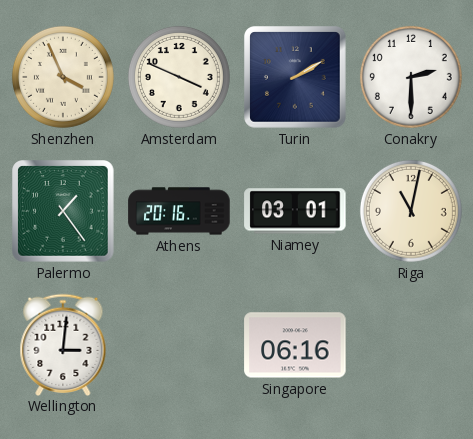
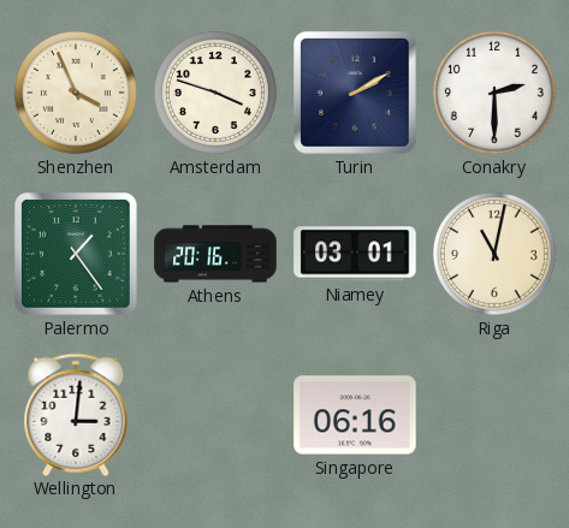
Amsterdam: 3:49 -> 3:48
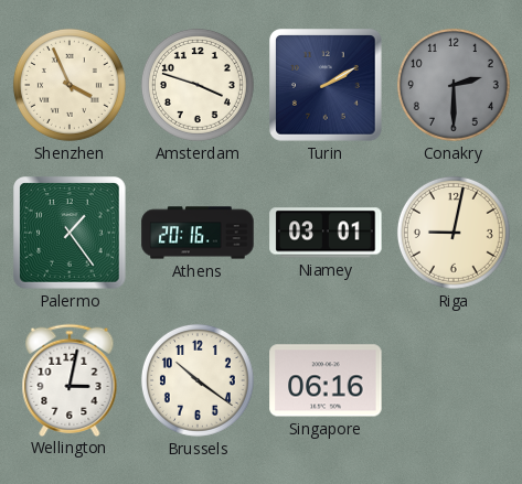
Conakry dial: white -> grey
Riga: 11:02 -> 9:02
Wellington: 3:01 -> 3:02
Brussels: none -> 10:21
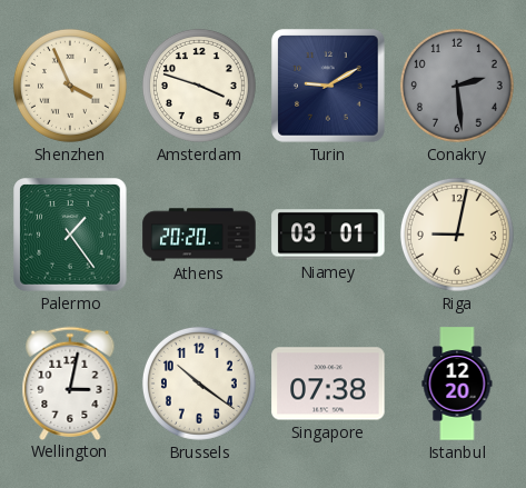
Turin: 2:10 -> 9:10
Conakry: 2:30 -> 2:29
Athens: 20:16 -> 20:20
Singapore: 06:16 -> 07:38
Istanbul: none -> 12:20
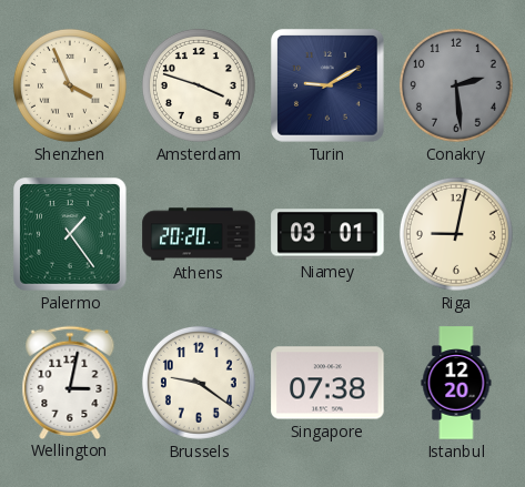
Brussels: 10:21 -> 9:21
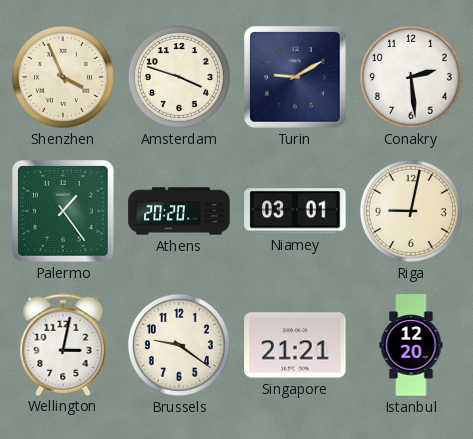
Conakry dial: grey -> white
Singapore: 07:38 -> 21:21
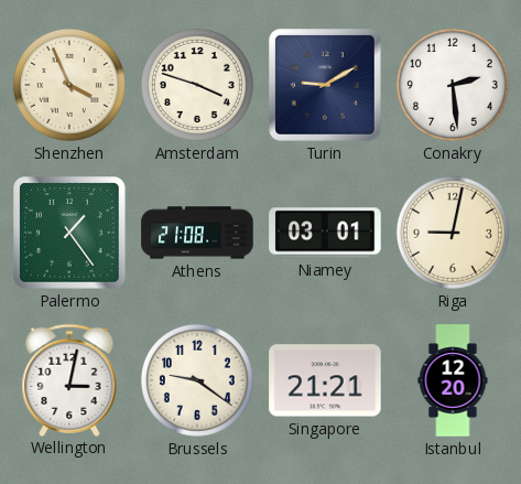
Athens: 20:20 -> 21:08
